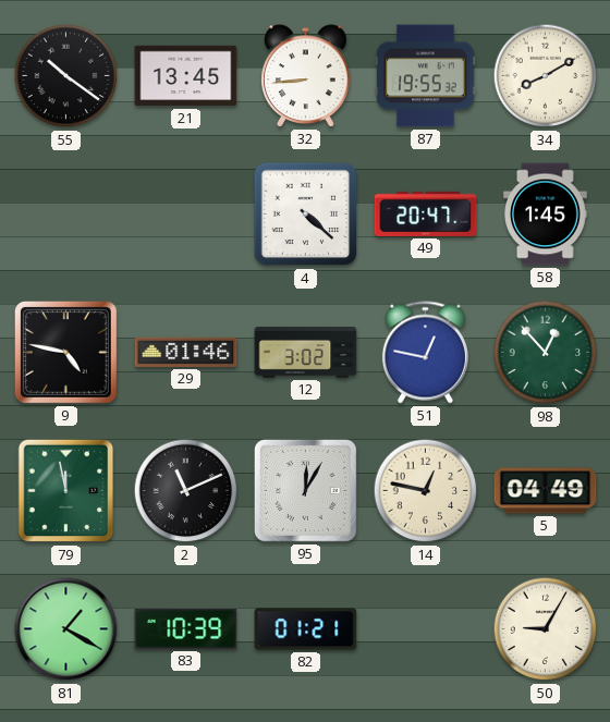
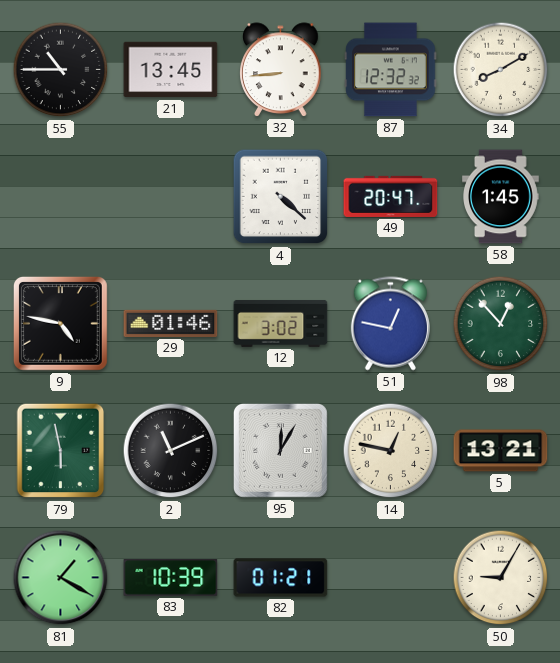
55: 10:21 -> 10:45
87: 19:55 -> 12:32
79: 11:58 -> 5:58
5: 04:49 -> 13:21
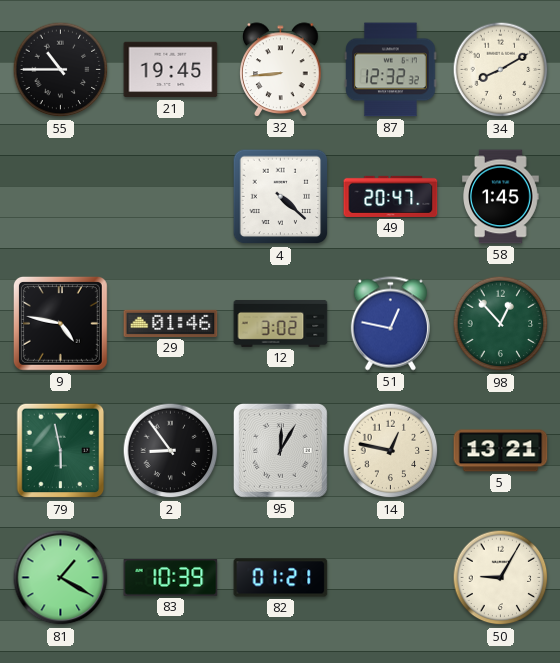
21: 13:45 -> 19:45
2: 11:11 -> 8:54
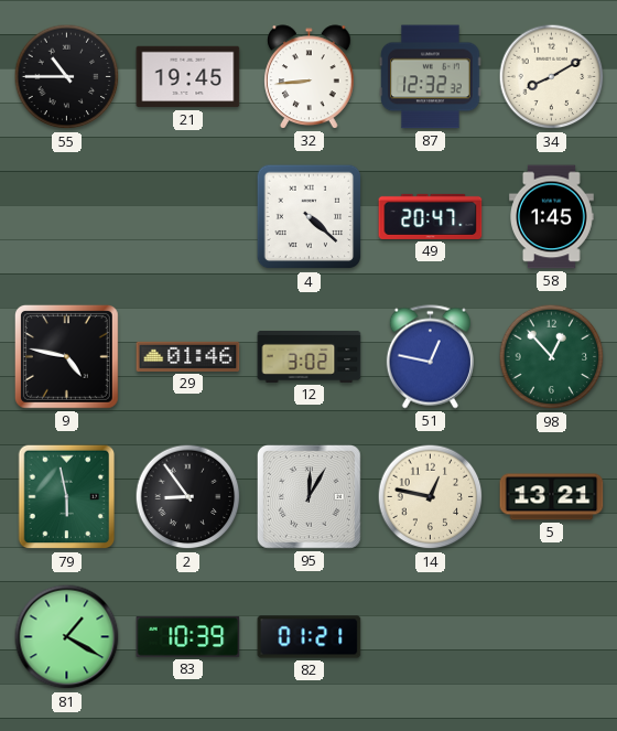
50: 9:05 -> none
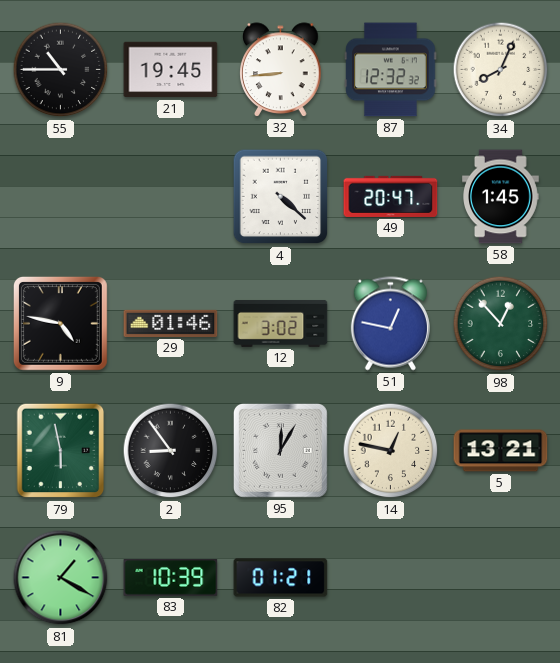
34: 8:10 -> 8:04
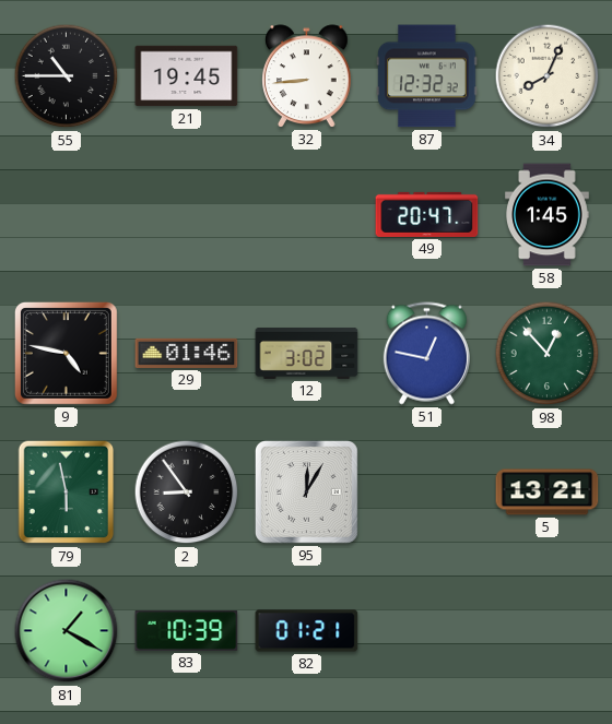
4: 4:22 -> none
14: 12:47 -> none
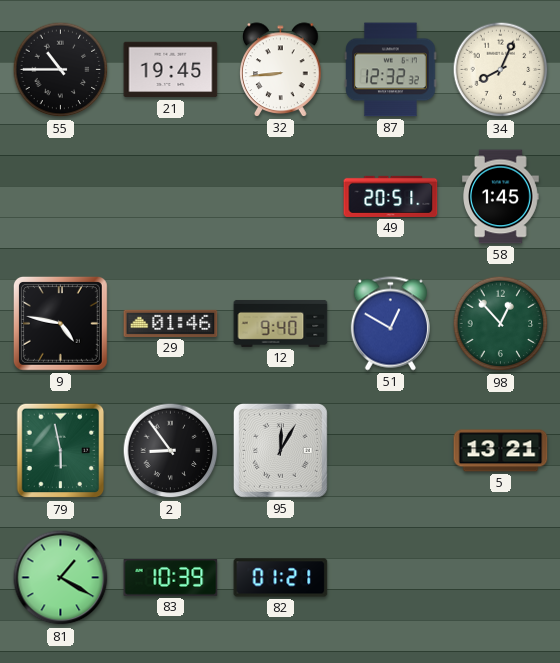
49: 20:47 -> 20:51
12: 3:02 -> 9:40
51: 12:47 -> 12:50
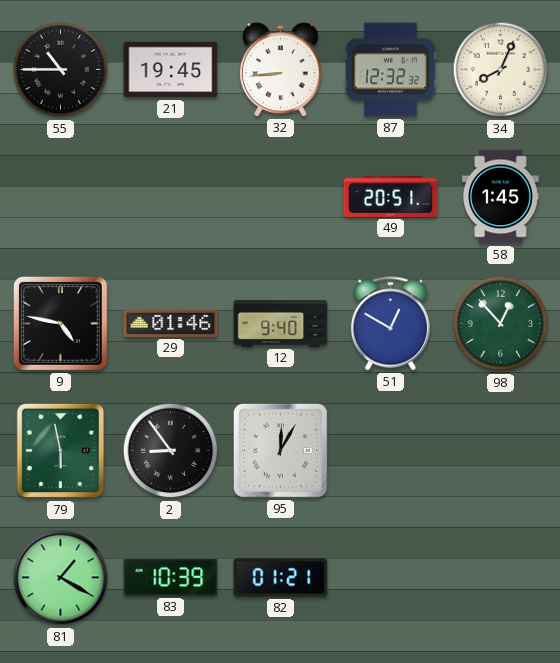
5: 13:21 -> none
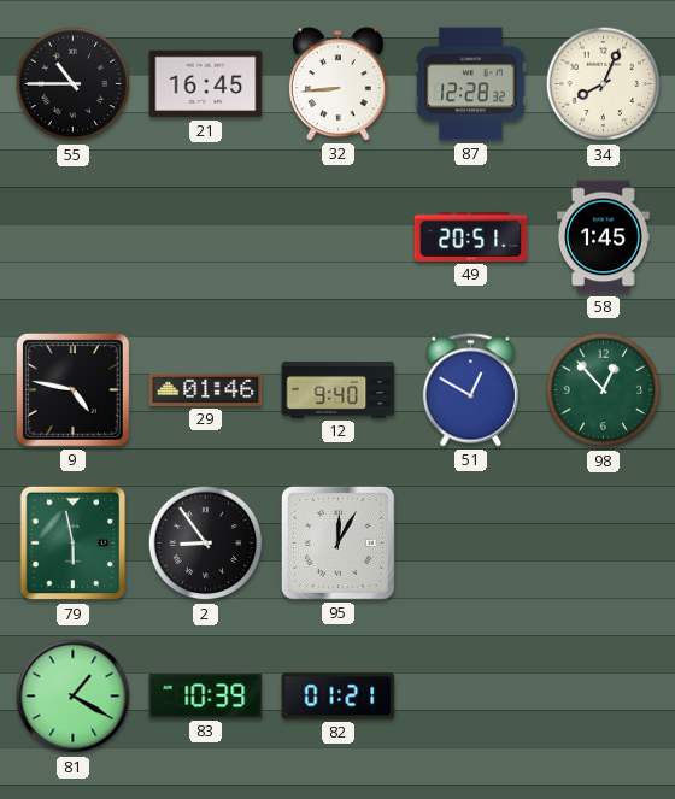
21: 19:45 -> 16:45
87: 12:32 -> 12:28
